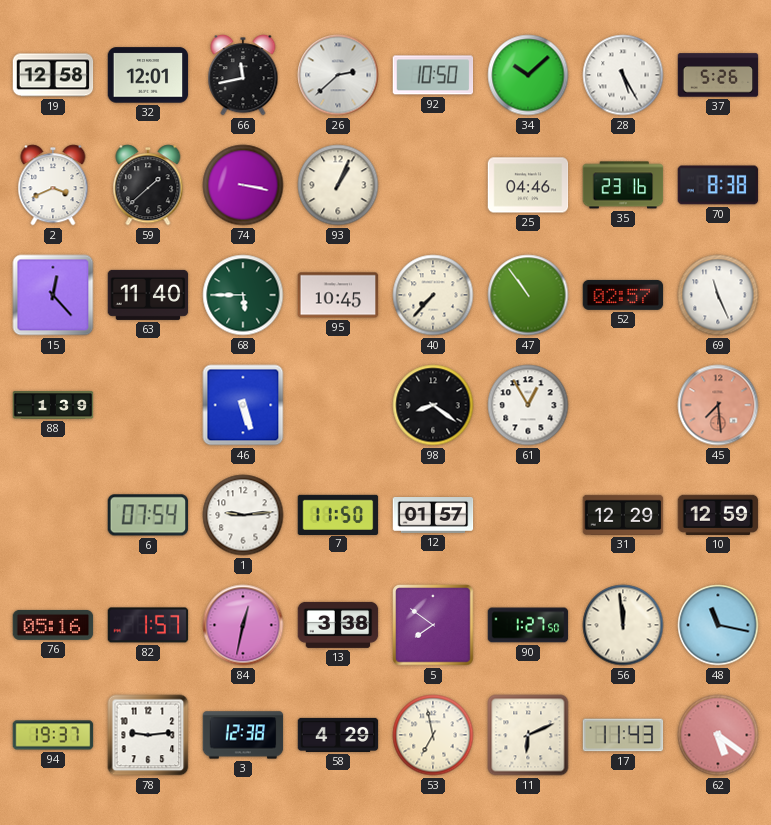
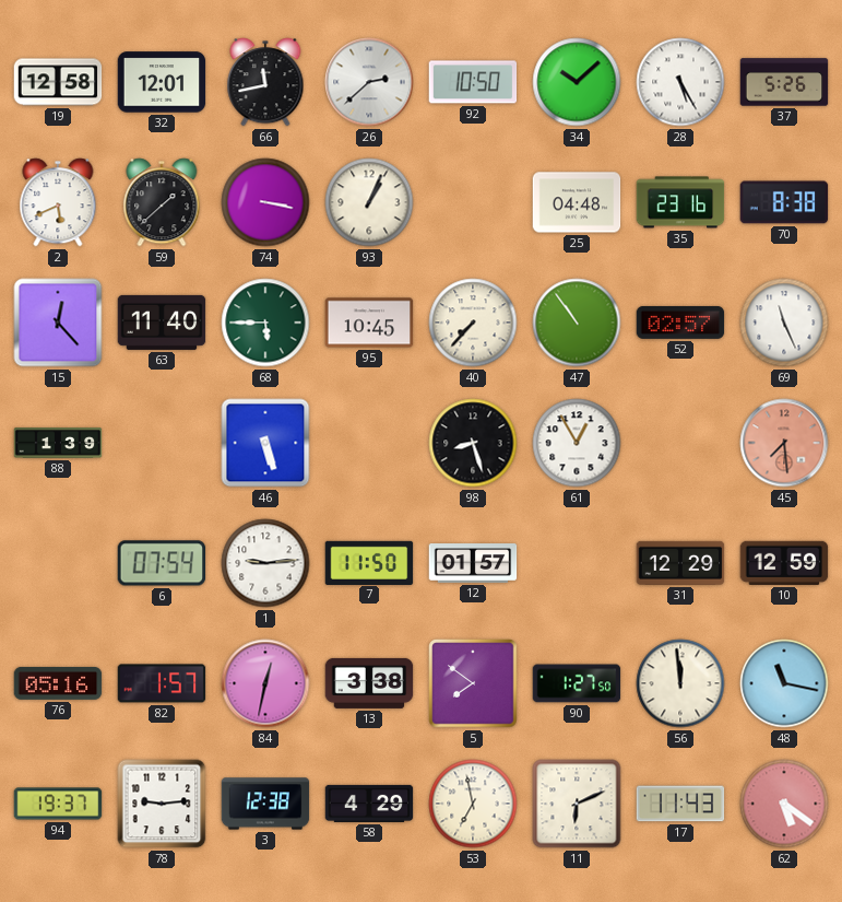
2: 3:41 -> 5:41
25: 04:46 -> 04:48
98: 8:21 -> 8:27
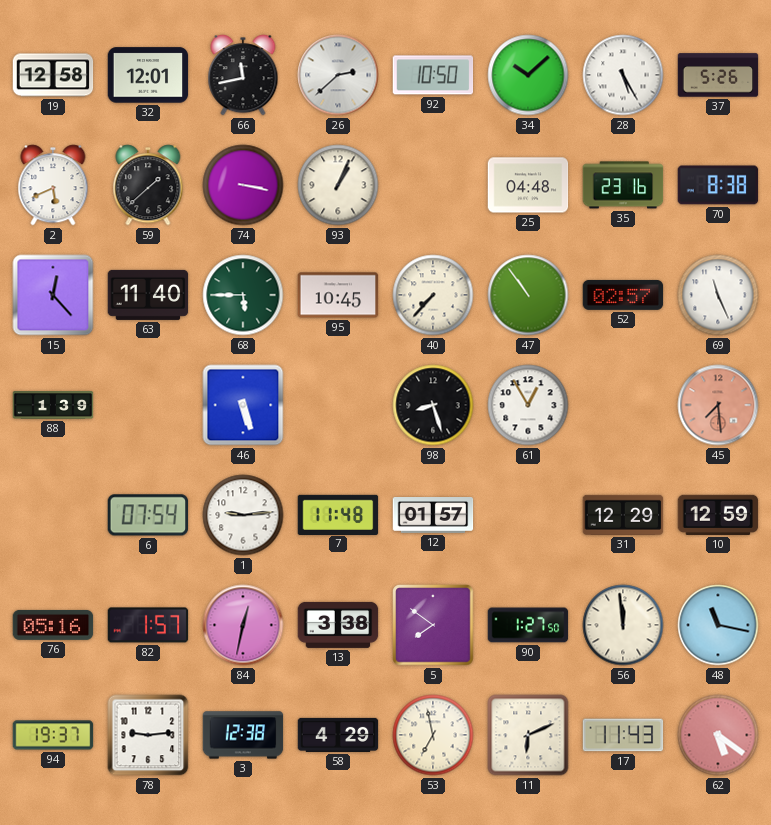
7: 11:50 -> 11:48
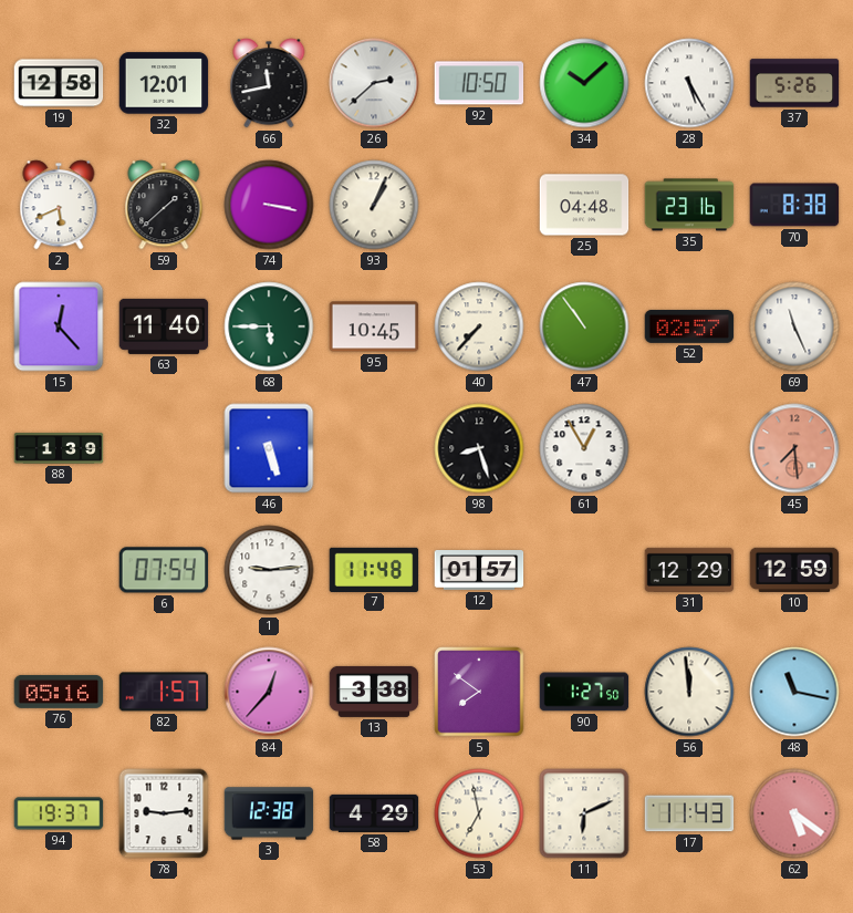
84: 12:32 -> 12:37
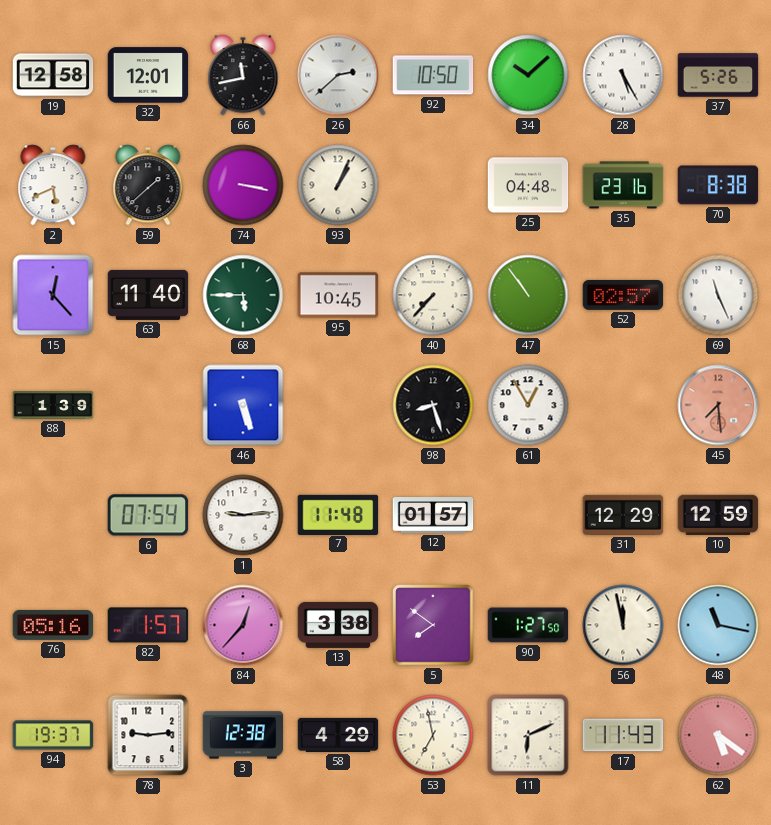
56: 11:59 -> 11:58
